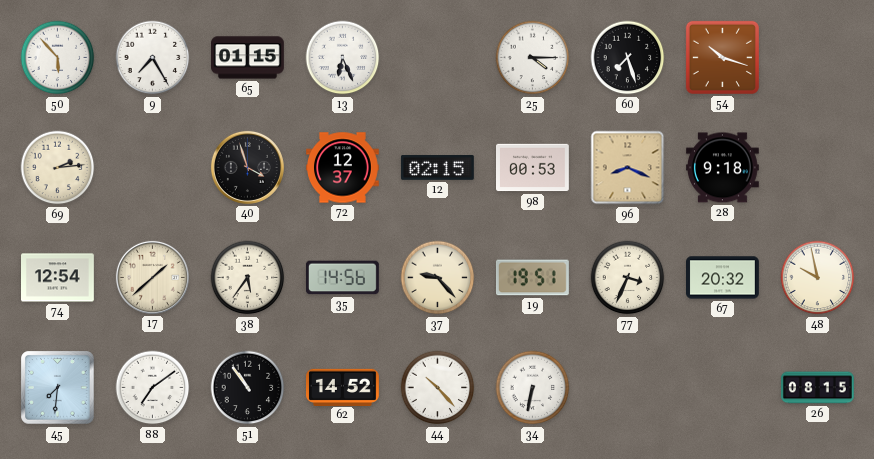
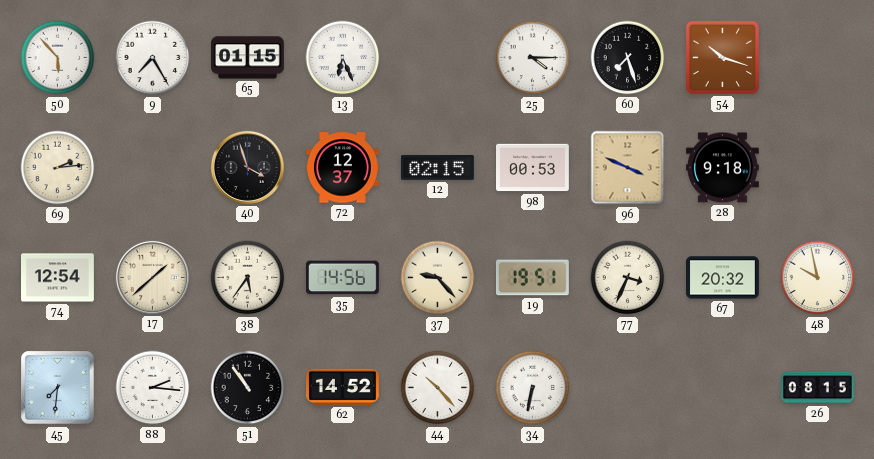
96: 8:19 -> 3:49
88: 7:09 -> 2:16
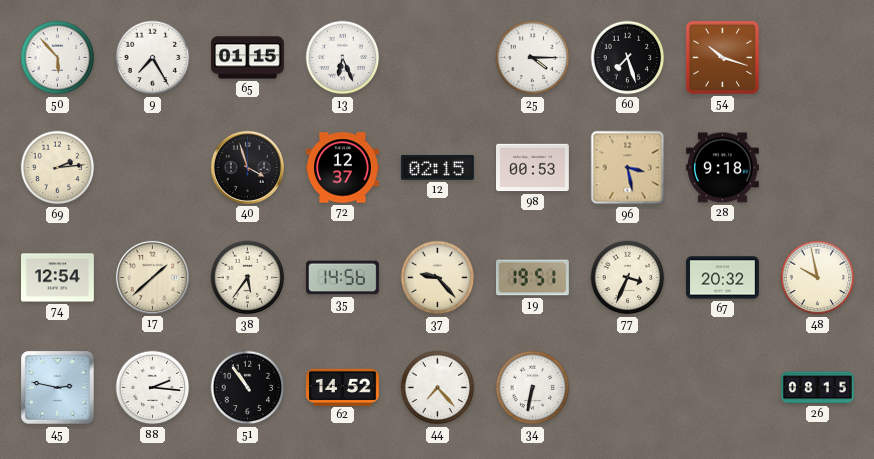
96: 3:49 -> 3:28
45: 7:31 -> 2:47
44: 10:23 -> 7:23
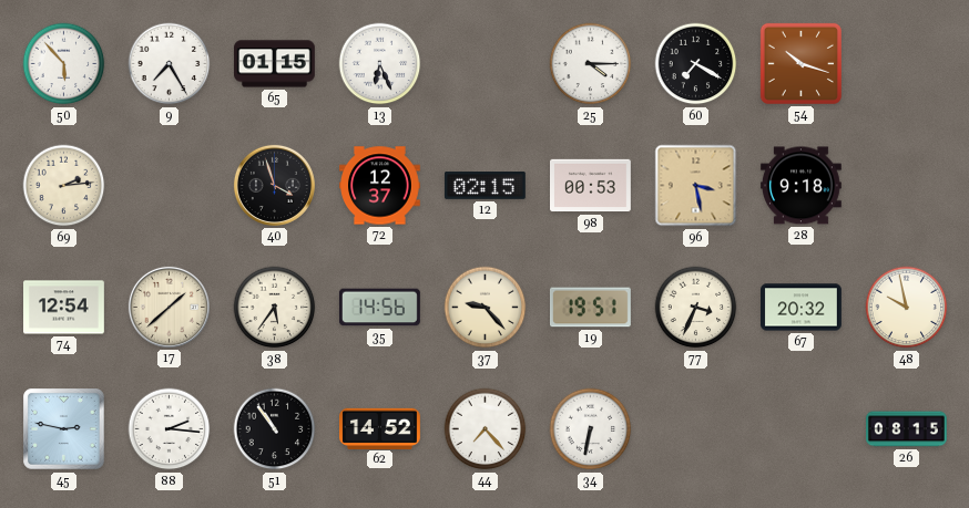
60: 7:27 -> 7:20
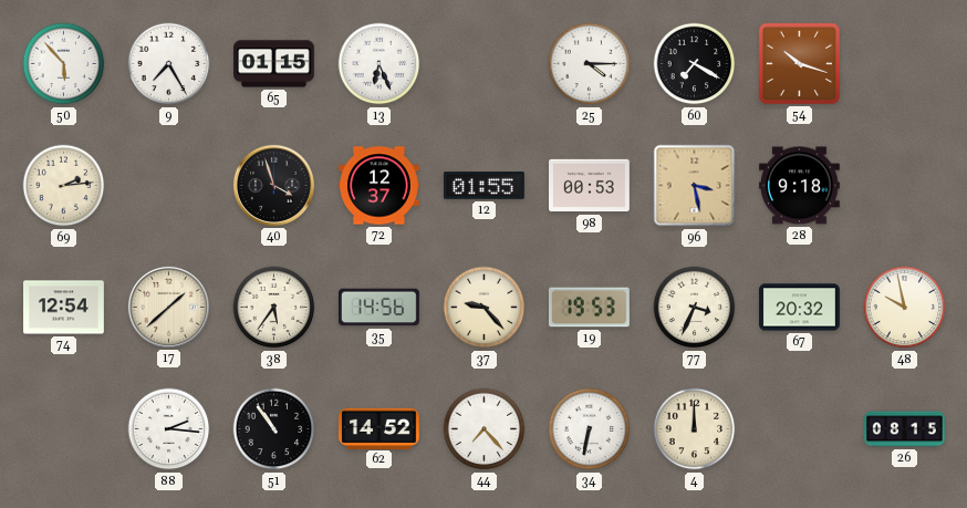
12: 02:15 -> 01:55
19: 19:51 -> 19:53
45: 2:47 -> none
4: none -> 12:00
